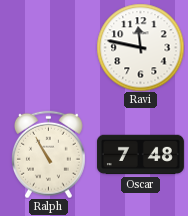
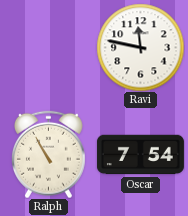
Oscar: 7:48 -> 7:54
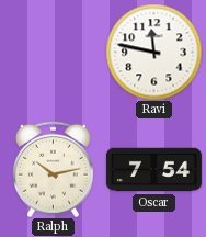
Ralph: 10:55 -> 10:13
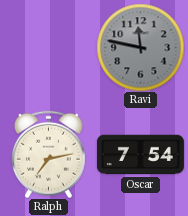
Ravi dial: white -> grey
Ralph: 10:13 -> 7:13
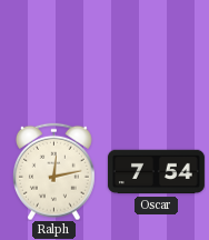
Ravi: 11:47 -> none
Ralph: 7:13 -> 12:13
